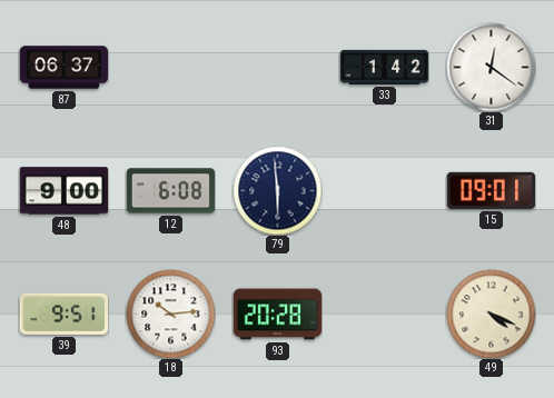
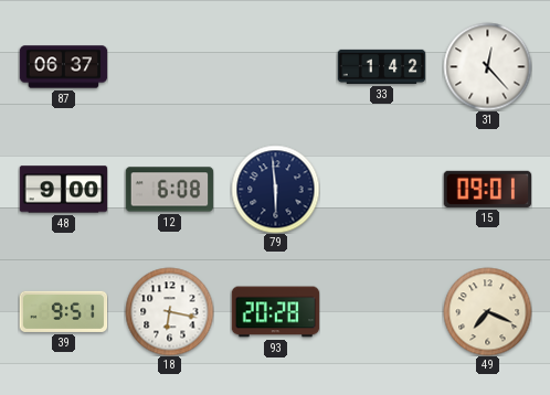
31: 12:21 -> 12:23
18: 10:14 -> 6:17
49: 4:19 -> 7:19
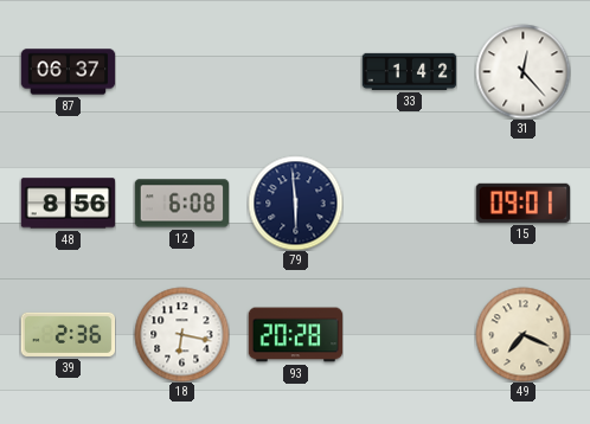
48: 9:00 -> 8:56
39: 9:51 -> 2:36
